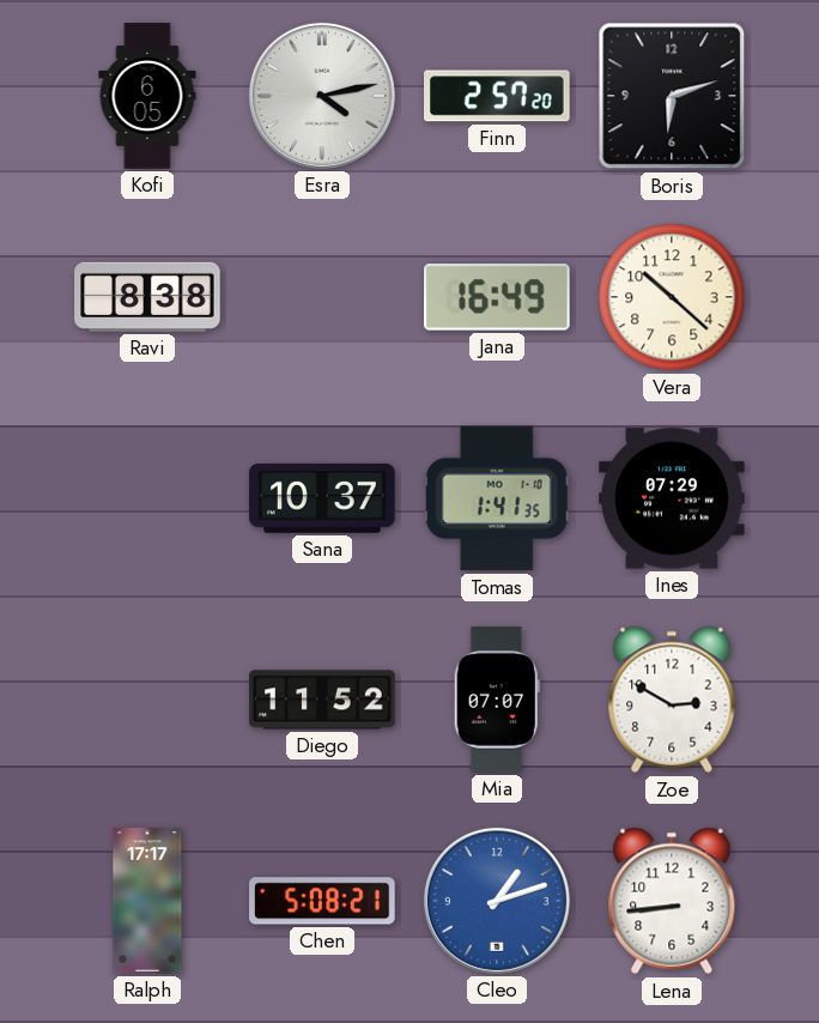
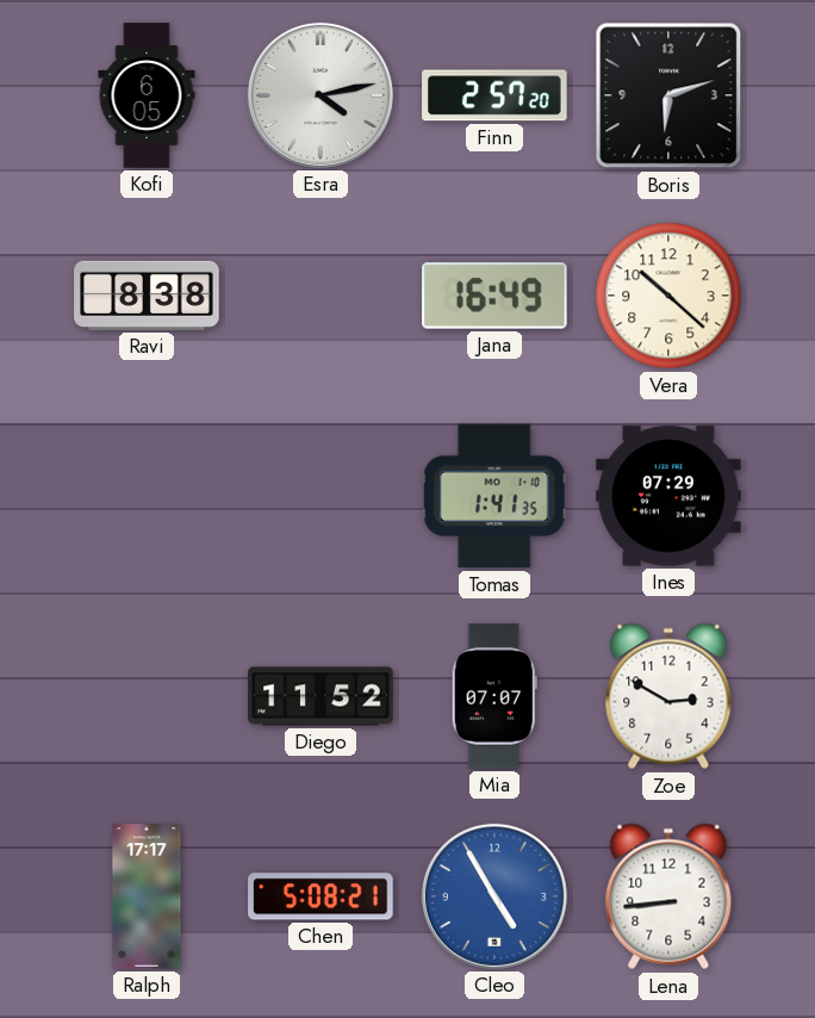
Sana: 10:37 -> none
Cleo: 1:12 -> 4:55
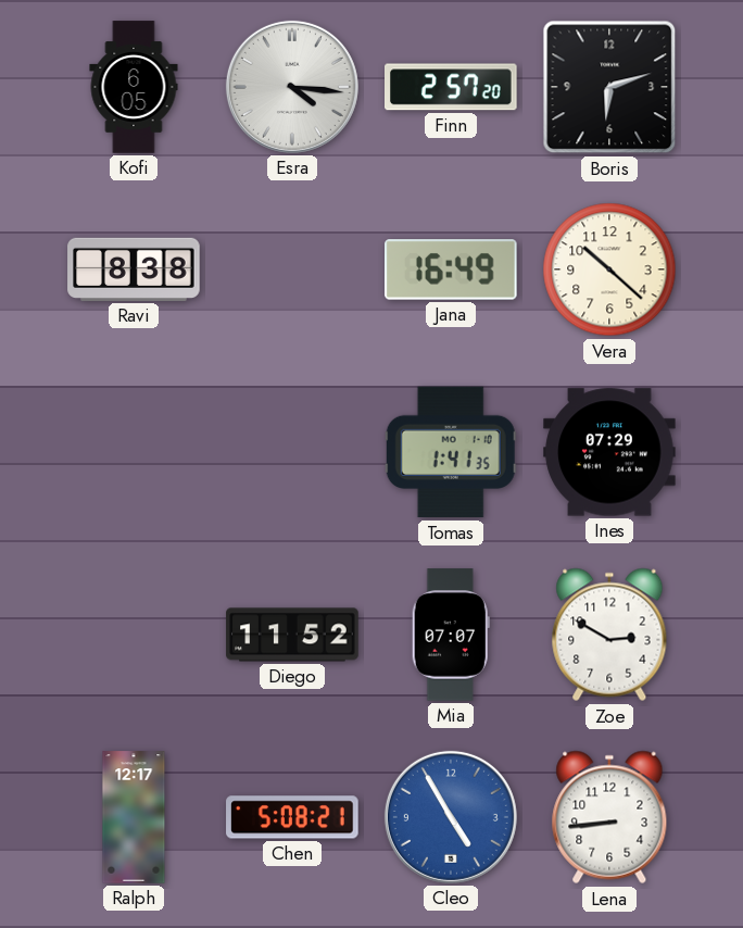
Esra: 4:13 -> 4:16
Ralph: 17:17 -> 12:17
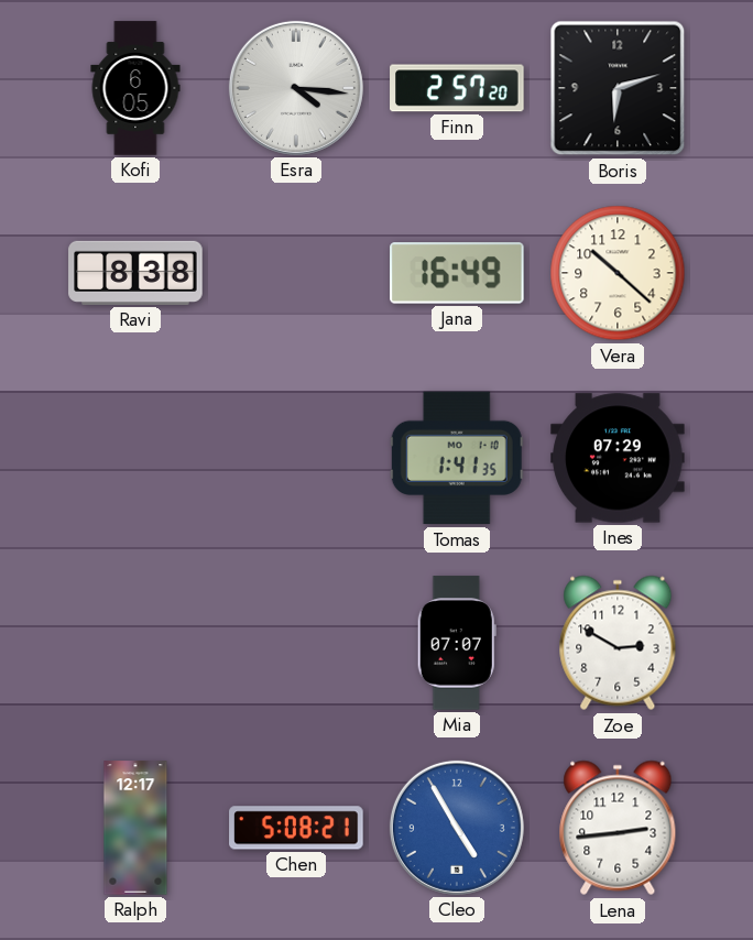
Diego: 11:52 -> none
Lena: 8:44 -> 2:44
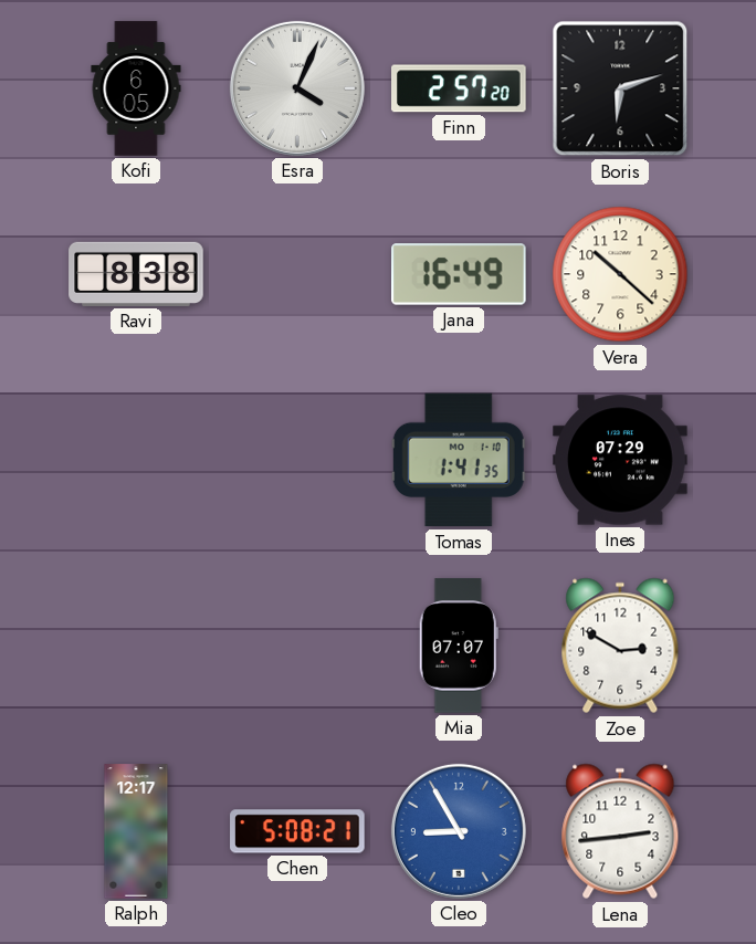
Esra: 4:16 -> 4:04
Cleo: 4:55 -> 8:55
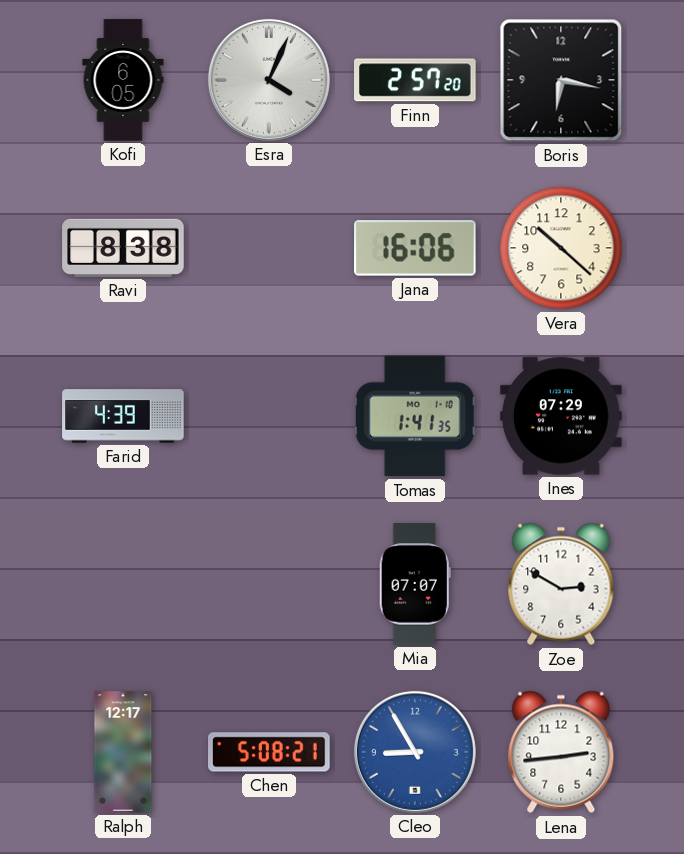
Boris: 6:12 -> 6:17
Jana: 16:49 -> 16:06
Farid: none -> 4:39
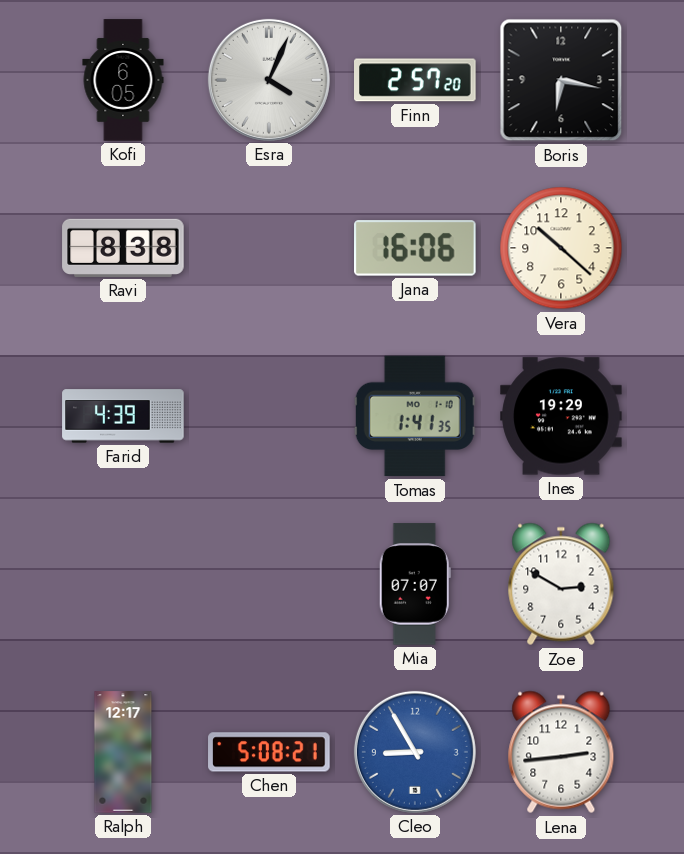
Ines: 07:29 -> 19:29
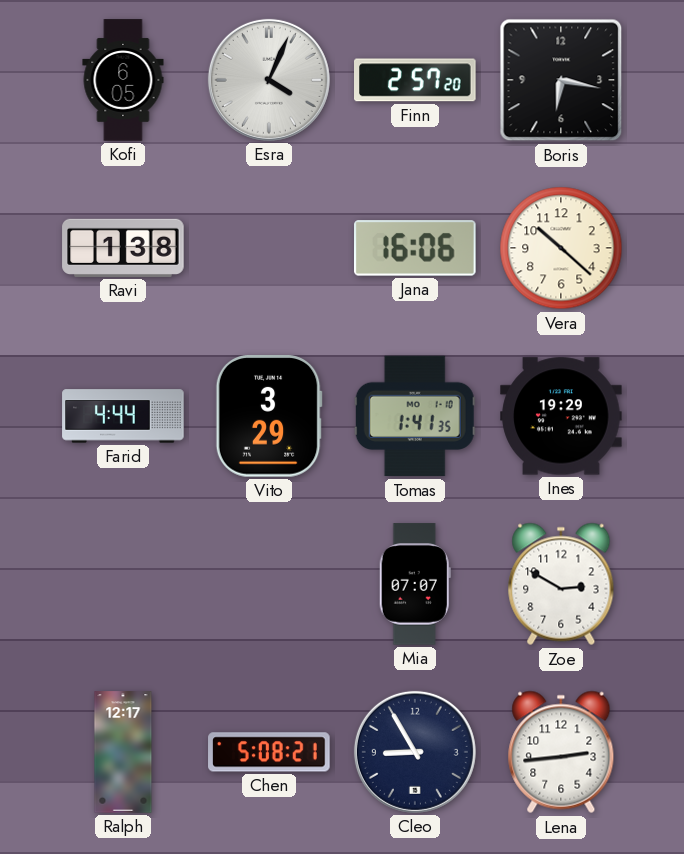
Ravi: 8:38 -> 1:38
Farid: 4:39 -> 4:44
Vito: none -> 3:29
Cleo dial: blue -> navy
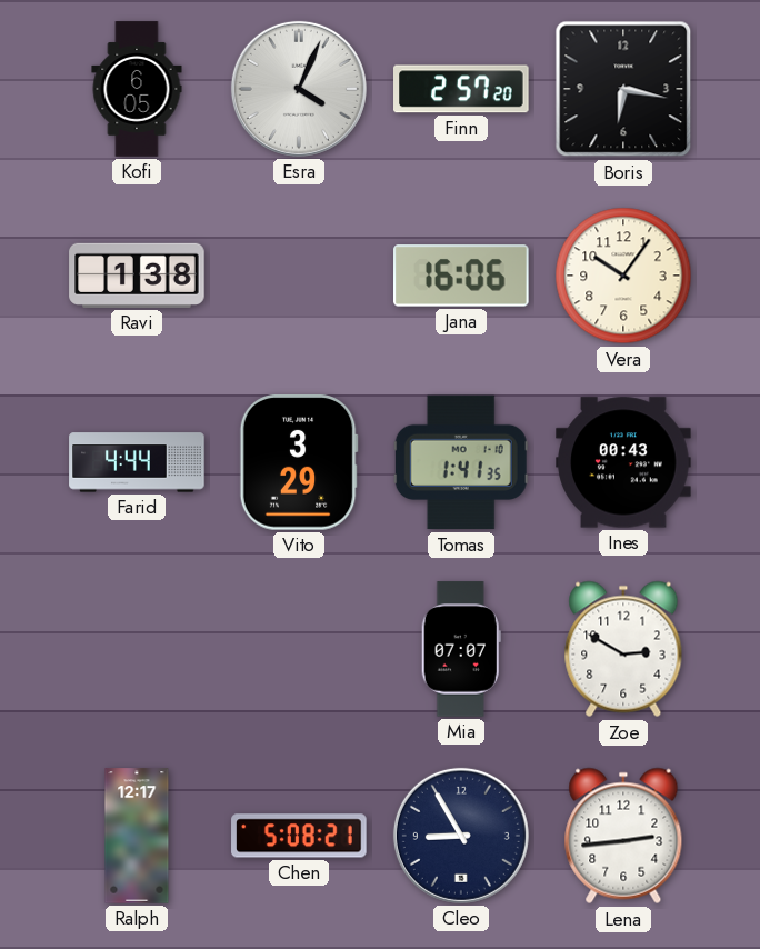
Vera: 10:22 -> 10:06
Ines: 19:29 -> 00:43
